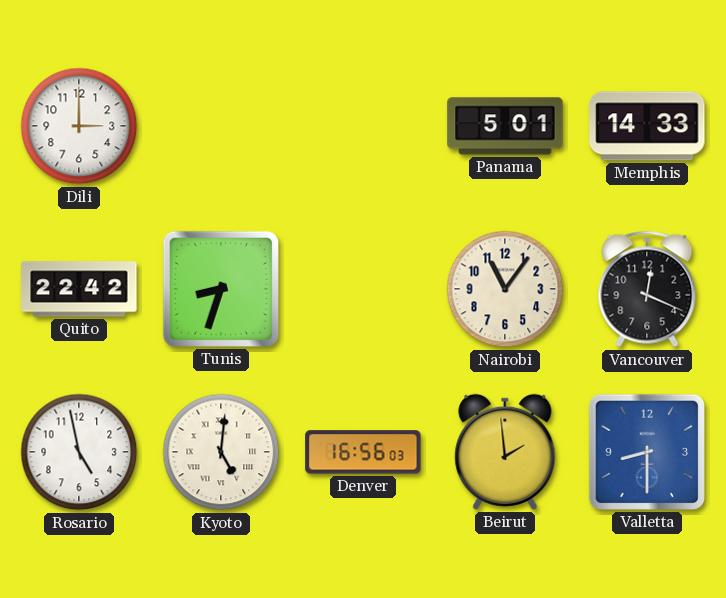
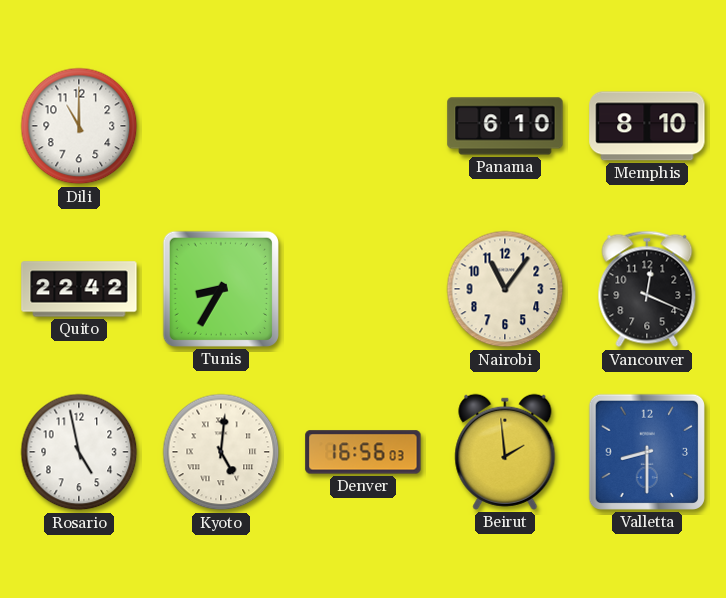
Dili: 3:00 -> 11:00
Panama: 5:01 -> 6:10
Memphis: 14:33 -> 8:10
Tunis: 8:33 -> 8:35
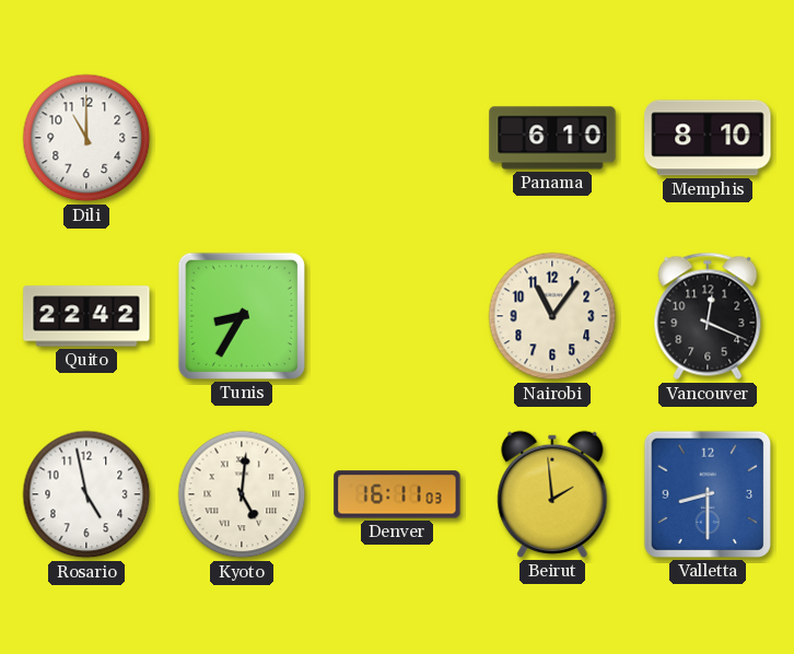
Denver: 16:56 -> 16:11
